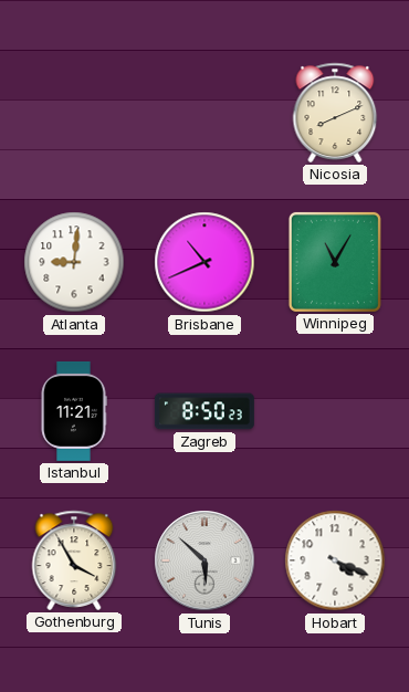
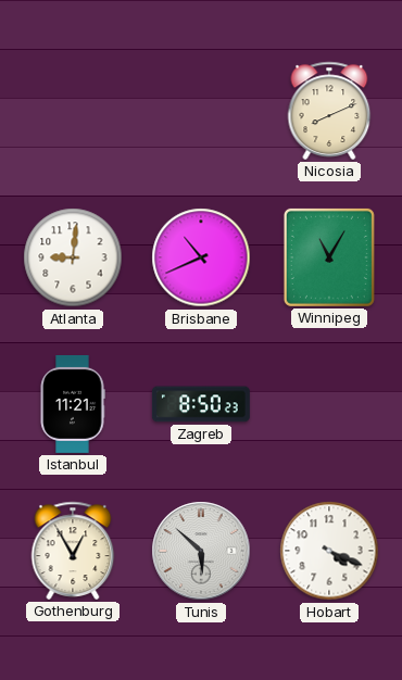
Gothenburg: 3:55 -> 12:55
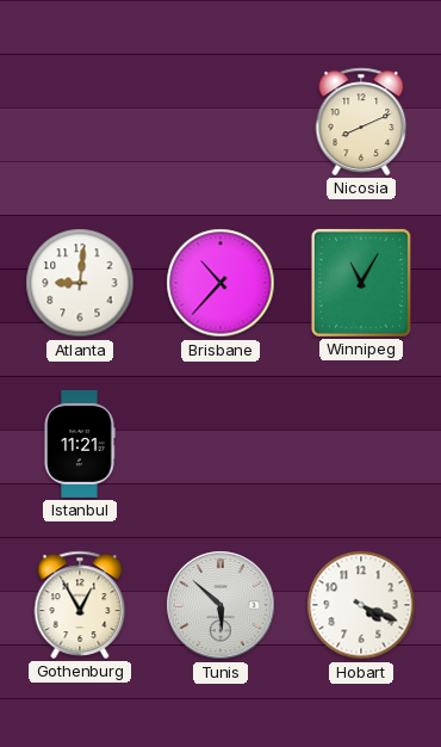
Brisbane: 10:41 -> 10:37
Zagreb: 8:50 -> none
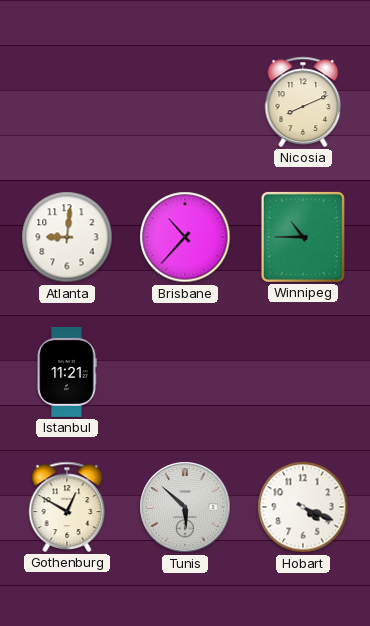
Winnipeg: 11:05 -> 10:45
Gothenburg: 12:55 -> 12:50
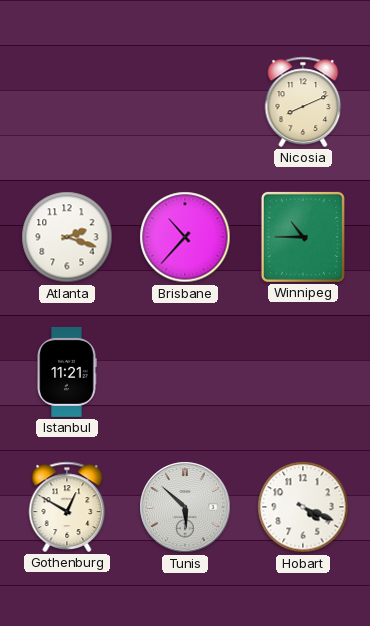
Atlanta: 9:01 -> 2:18
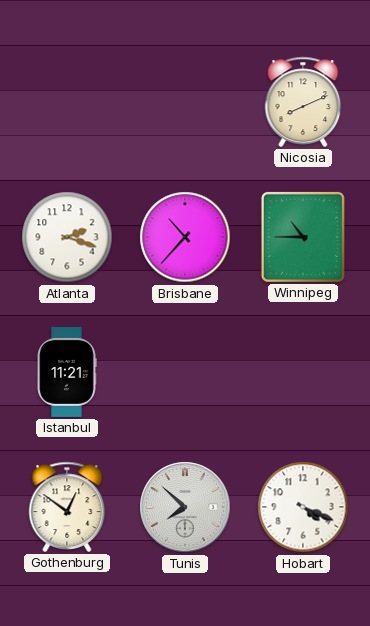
Gothenburg: 12:50 -> 12:51
Tunis: 5:52 -> 7:52
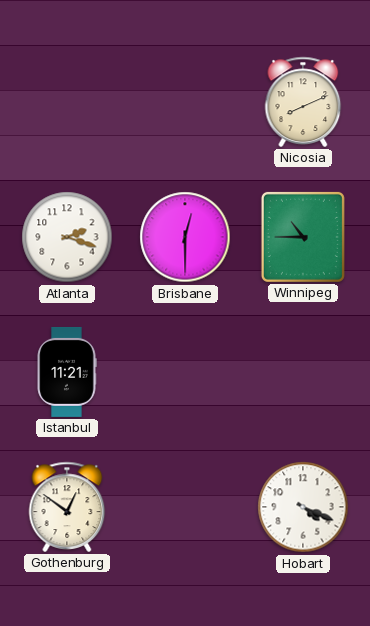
Brisbane: 10:37 -> 12:30
Tunis: 7:52 -> none
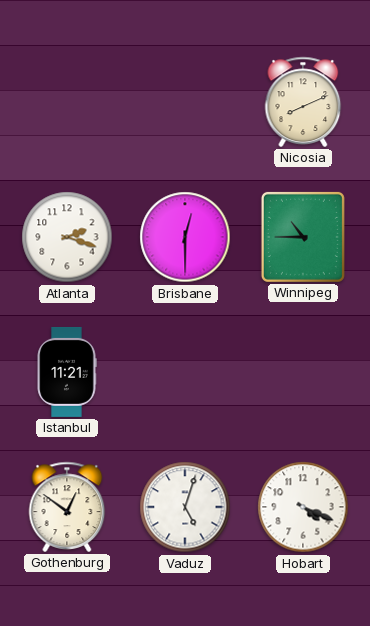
Vaduz: none -> 5:03
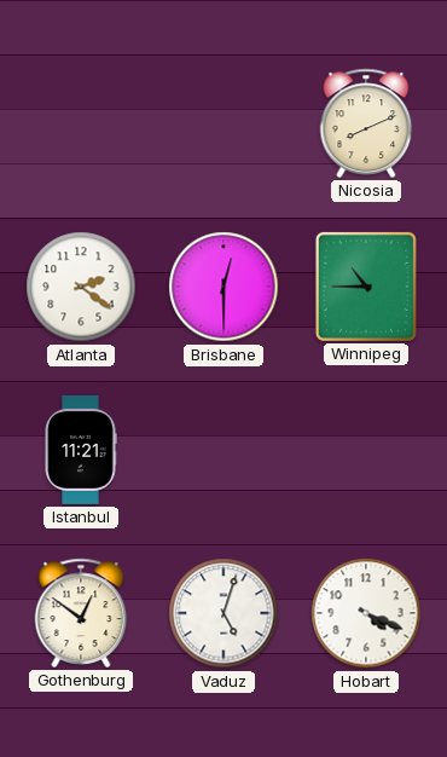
Atlanta: 2:18 -> 2:21
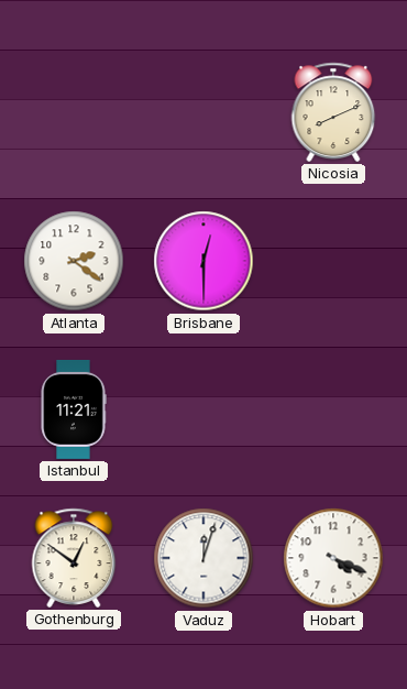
Winnipeg: 10:45 -> none
Vaduz: 5:03 -> 12:03
